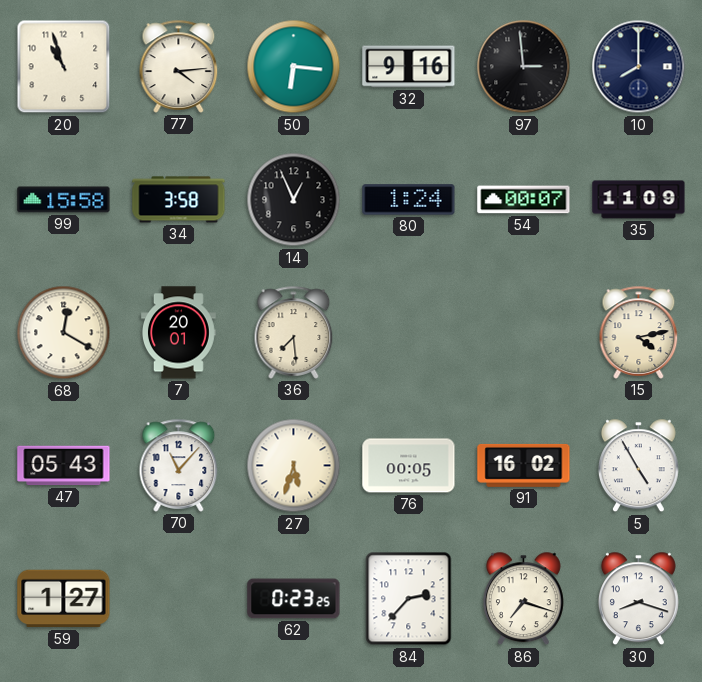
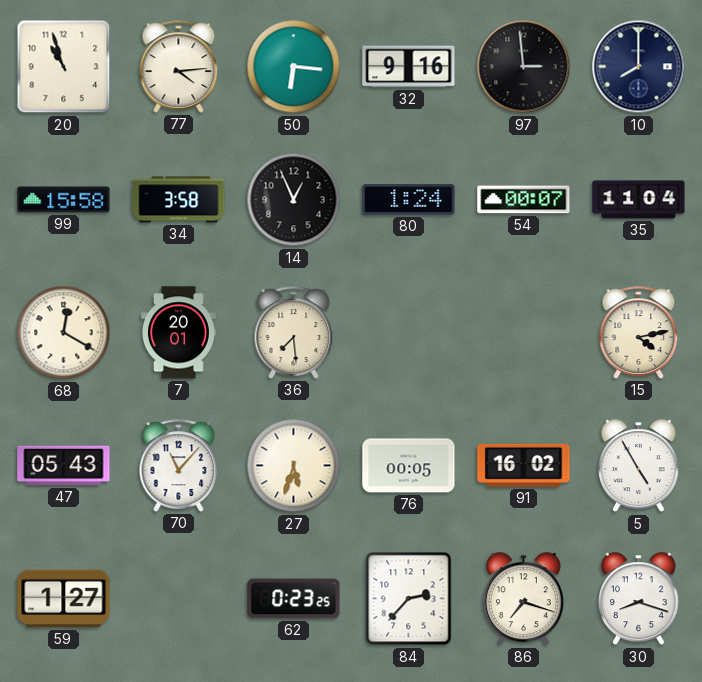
35: 11:09 -> 11:04
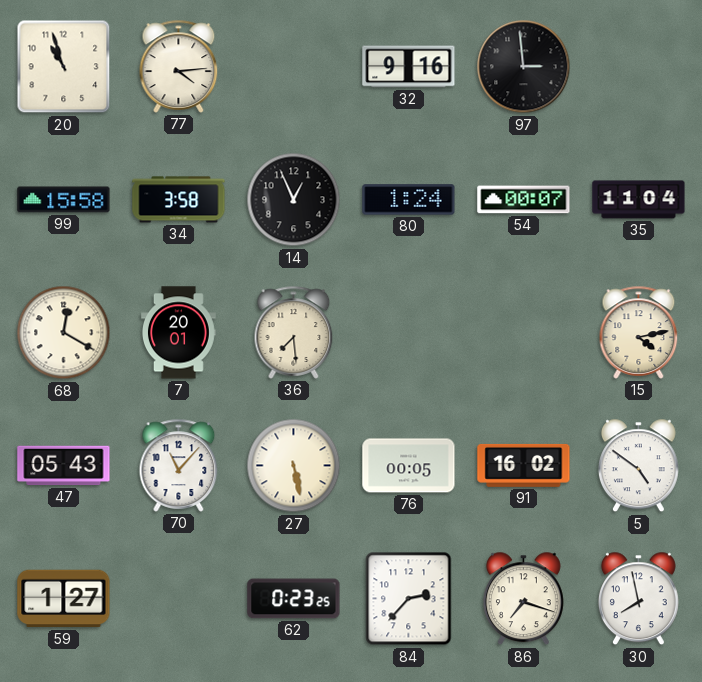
50: 6:16 -> none
10: 8:00 -> none
27: 5:33 -> 5:28
5: 4:55 -> 4:51
30: 8:18 -> 7:58
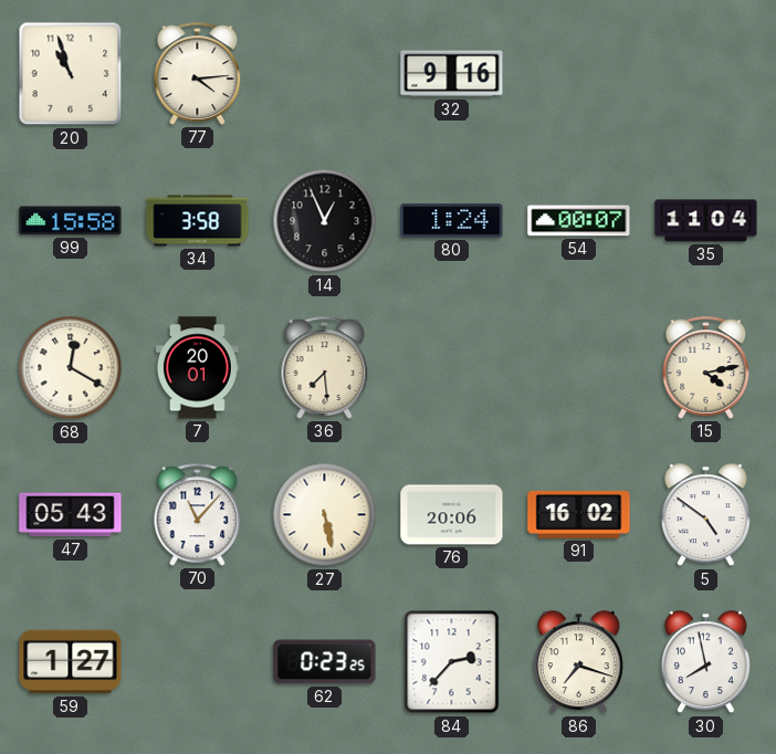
97: 2:59 -> none
76: 00:05 -> 20:06
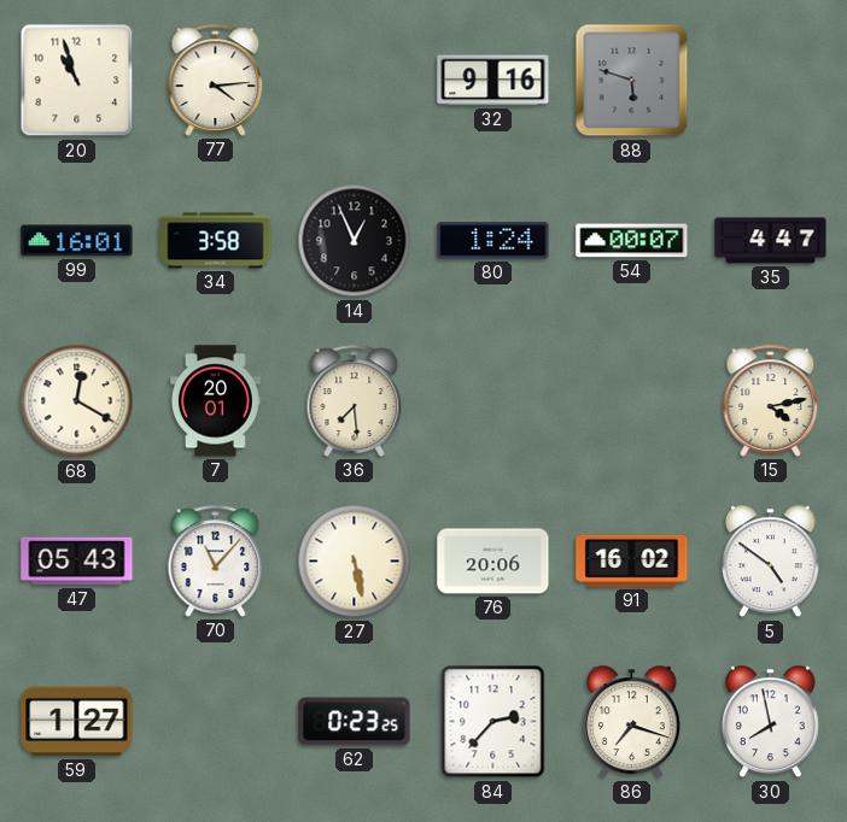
88: none -> 5:48
99: 15:58 -> 16:01
35: 11:04 -> 4:47
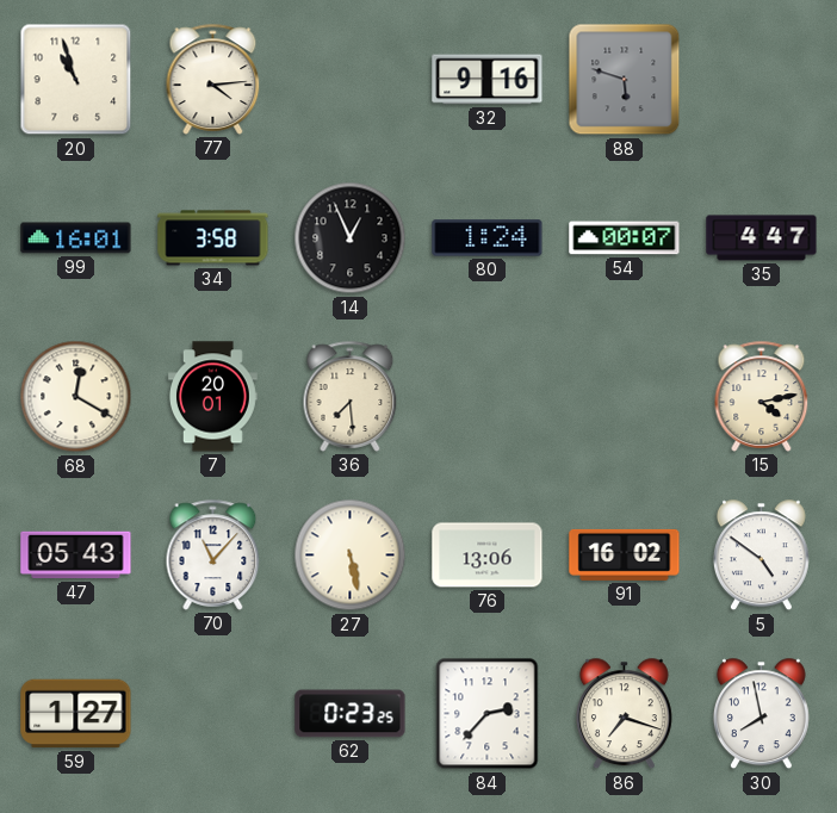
76: 20:06 -> 13:06
